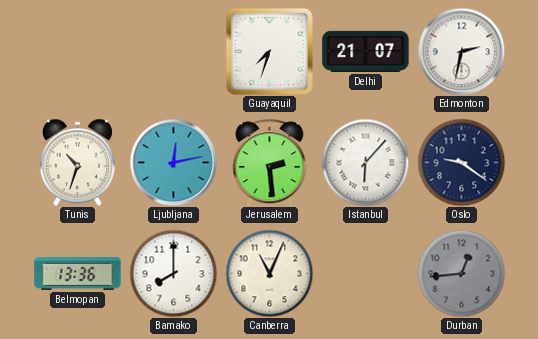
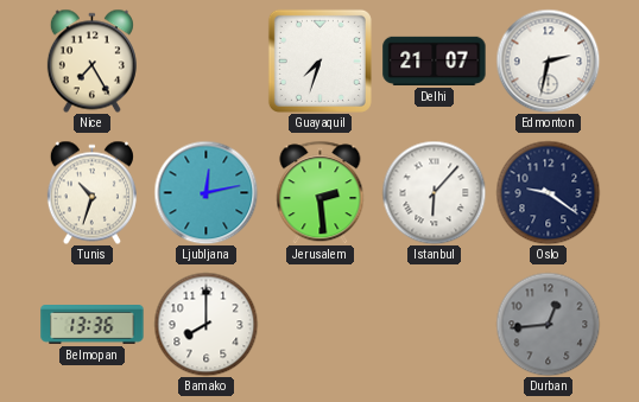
Nice: none -> 7:25
Canberra: 11:04 -> none
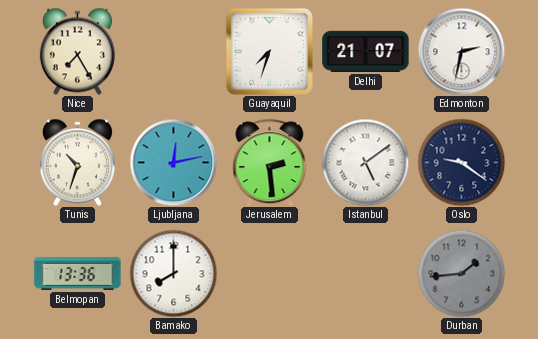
Istanbul: 6:07 -> 5:09
Durban: 12:44 -> 1:44
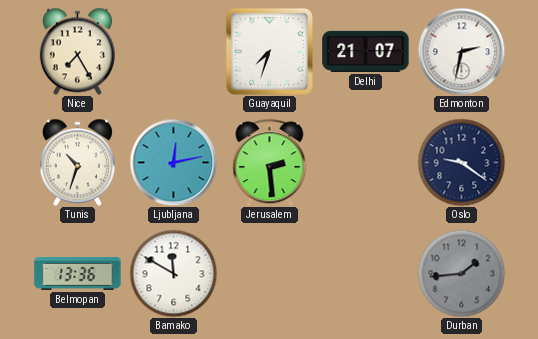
Istanbul: 5:09 -> none
Bamako: 8:00 -> 11:50
